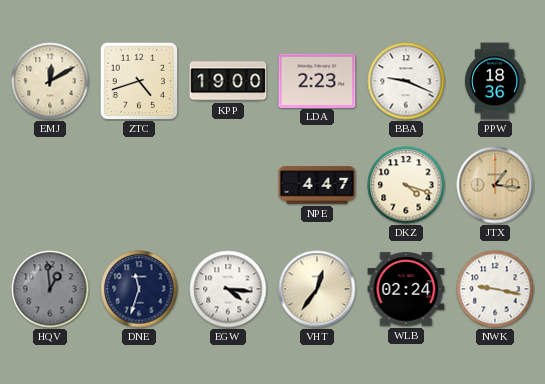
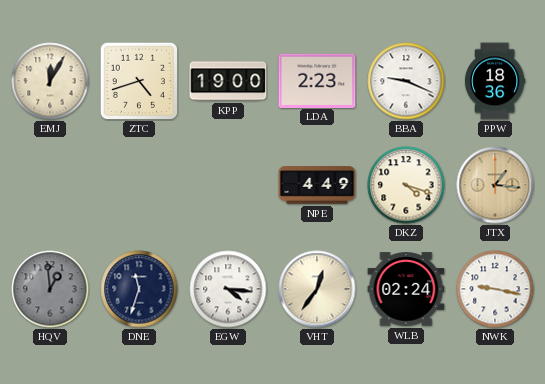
EMJ: 12:10 -> 12:05
NPE: 4:47 -> 4:49
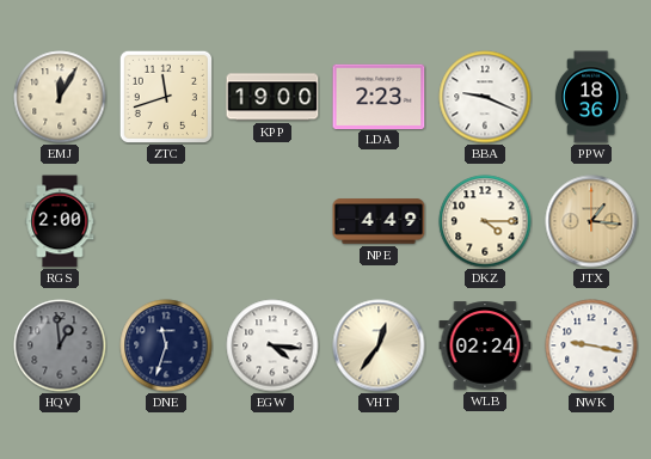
ZTC: 4:42 -> 11:42
RGS: none -> 2:00
DKZ: 4:18 -> 4:15
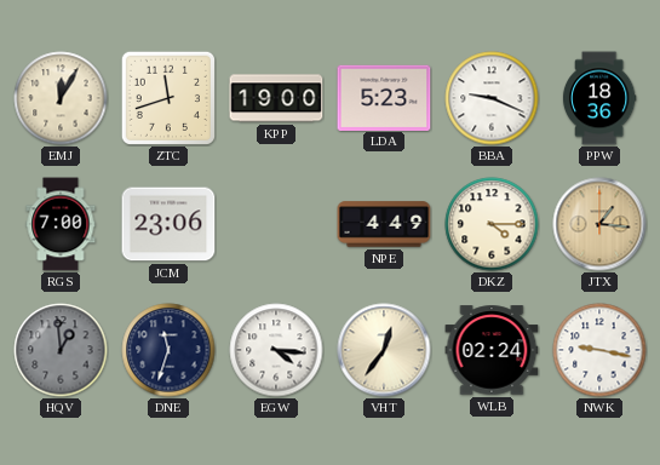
LDA: 2:23 -> 5:23
RGS: 2:00 -> 7:00
JCM: none -> 23:06
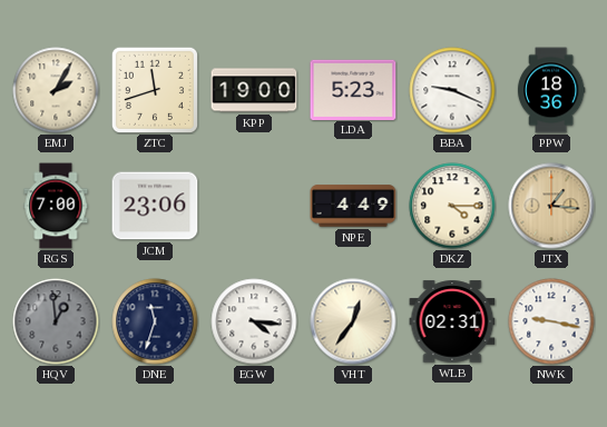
EMJ: 12:05 -> 2:05
WLB: 02:24 -> 02:31
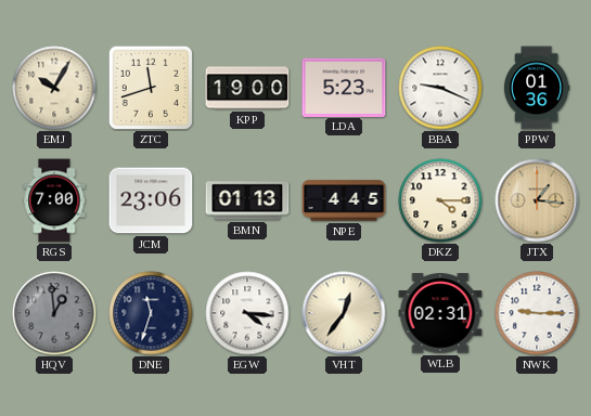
EMJ: 2:05 -> 10:05
PPW: 18:36 -> 01:36
BMN: none -> 01:13
NPE: 4:49 -> 4:45
NWK: 9:17 -> 9:15
